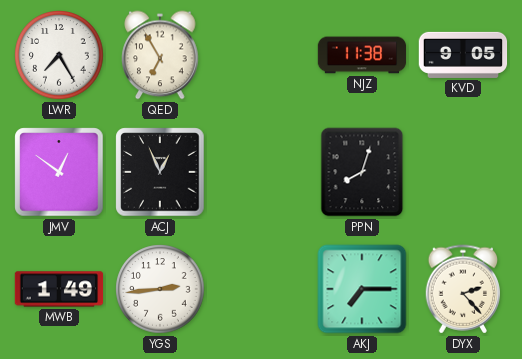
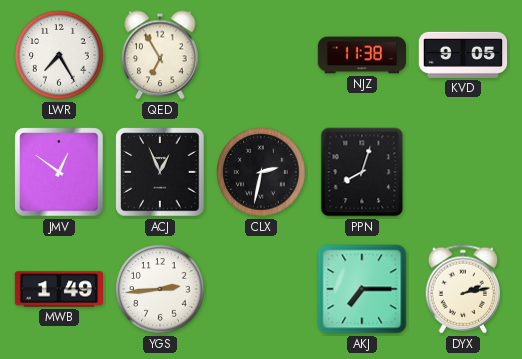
CLX: none -> 2:32
DYX: 2:23 -> 2:13
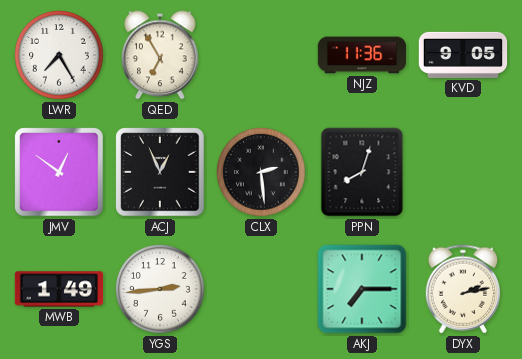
NJZ: 11:38 -> 11:36
CLX: 2:32 -> 2:29
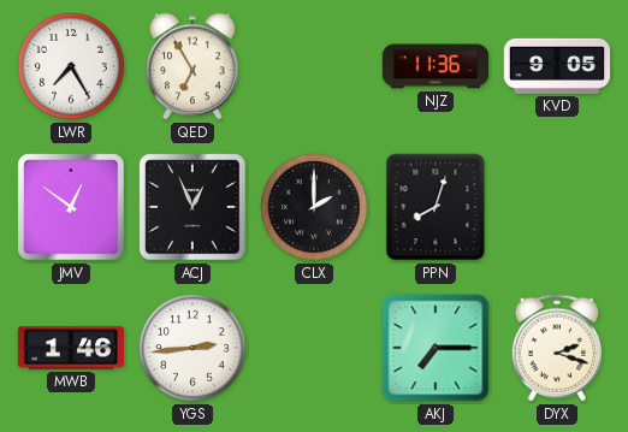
CLX: 2:29 -> 2:00
MWB: 1:49 -> 1:46
DYX: 2:13 -> 2:18
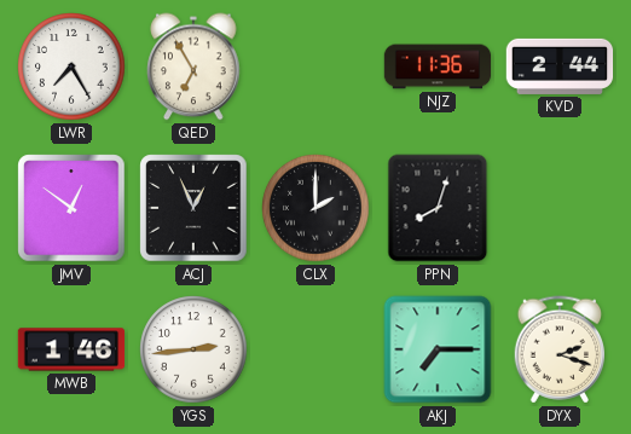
KVD: 9:05 -> 2:44
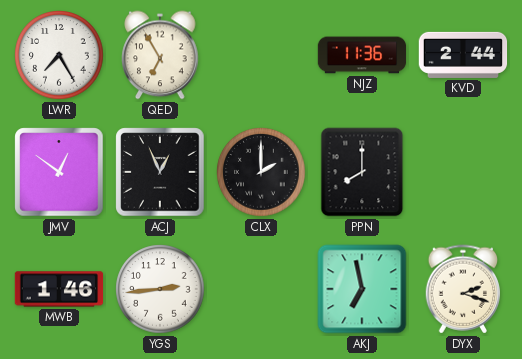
PPN: 8:03 -> 8:00
AKJ: 7:15 -> 6:58
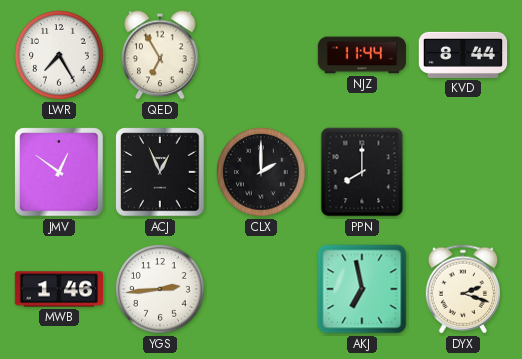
NJZ: 11:36 -> 11:44
KVD: 2:44 -> 8:44
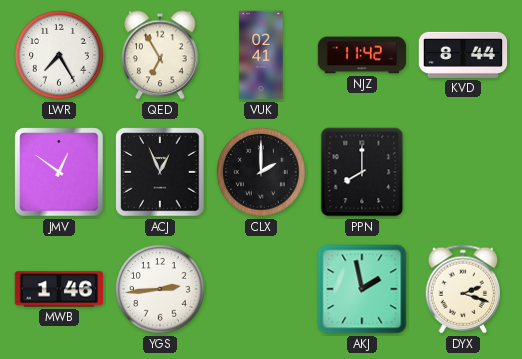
VUK: none -> 02:41
NJZ: 11:44 -> 11:42
AKJ: 6:58 -> 1:58
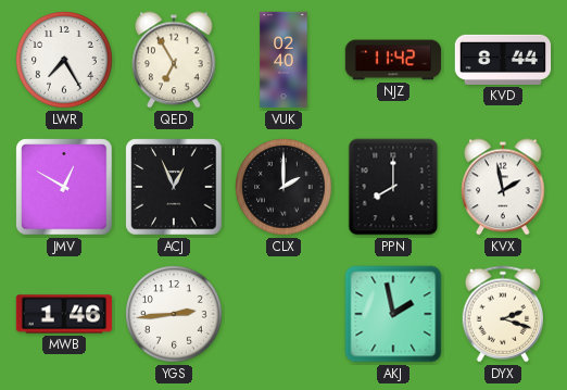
VUK: 02:41 -> 02:40
JMV: 12:51 -> 12:50
KVX: none -> 1:58
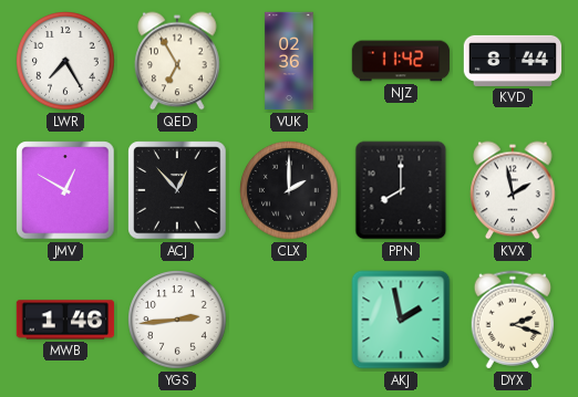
VUK: 02:40 -> 02:36
ACJ: 12:56 -> 12:53
